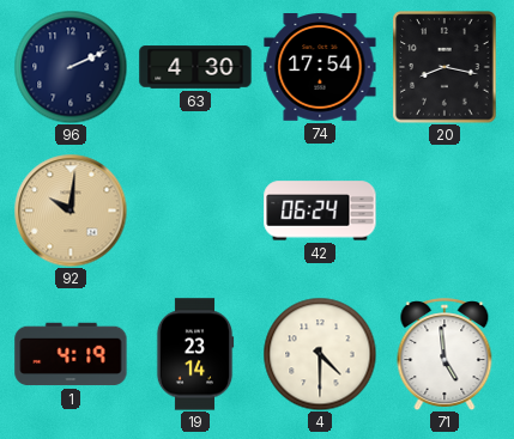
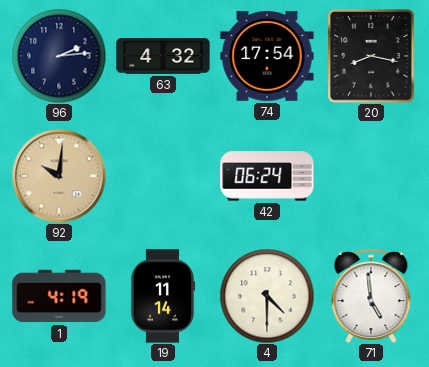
96: 2:11 -> 2:14
63: 4:30 -> 4:32
19: 23:14 -> 11:14
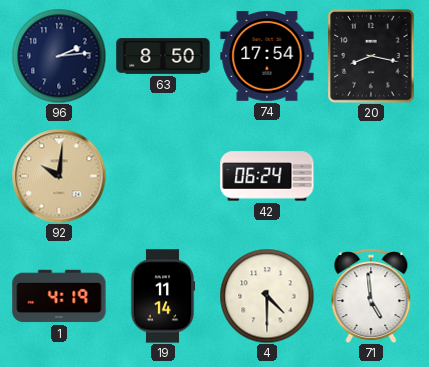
63: 4:32 -> 8:50
